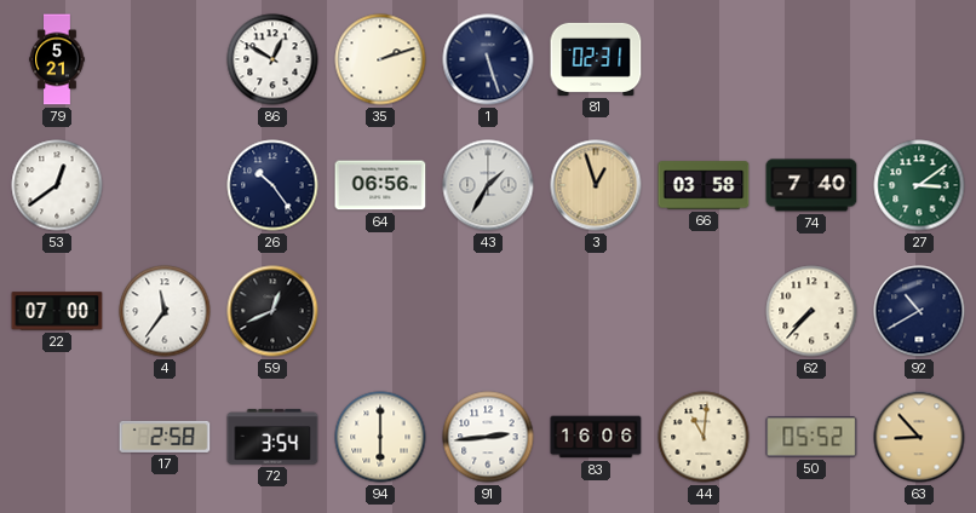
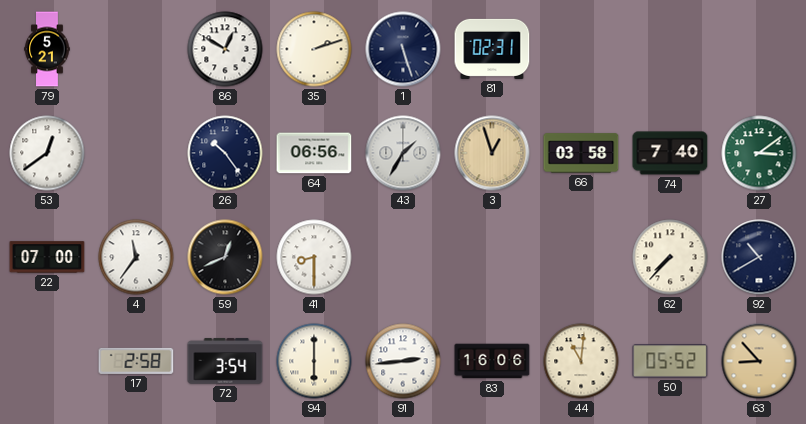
41: none -> 8:30
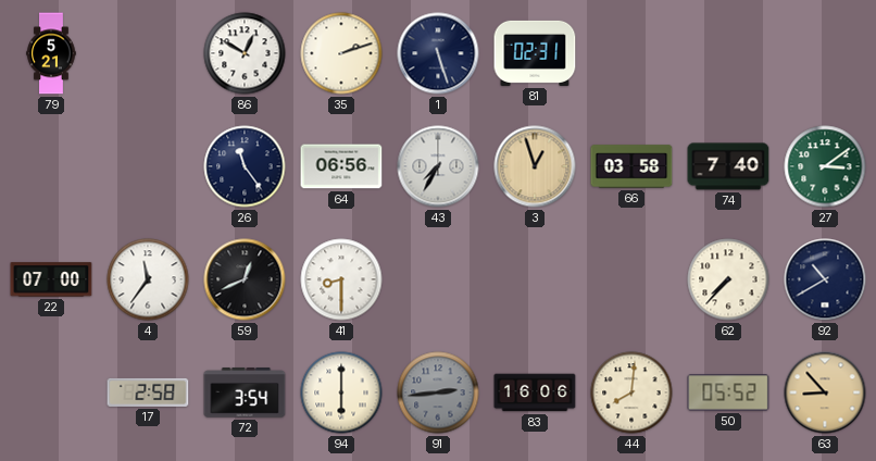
53: 12:39 -> none
26: 10:24 -> 11:24
43: 1:35 -> 7:35
91 dial: white -> grey
44: 11:01 -> 8:01
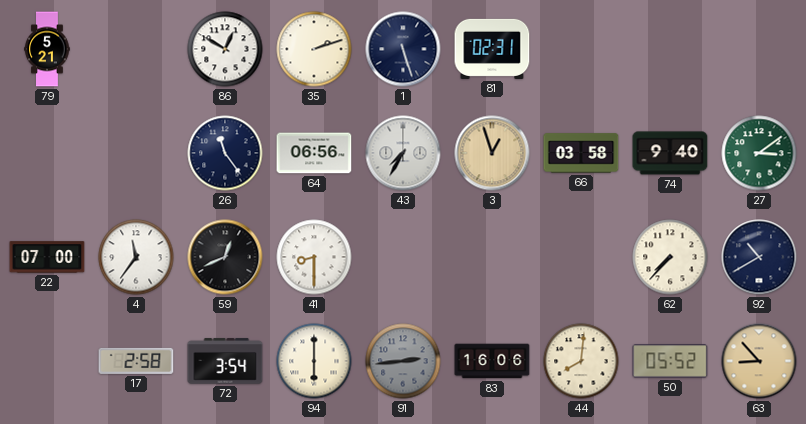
74: 7:40 -> 9:40
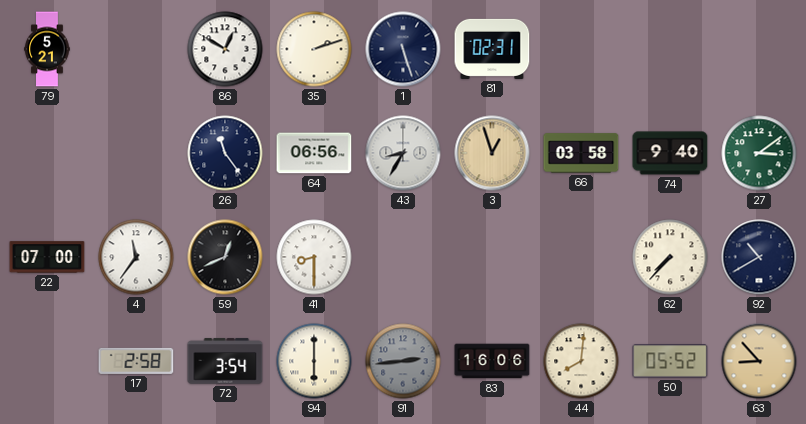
43: 7:35 -> 8:35
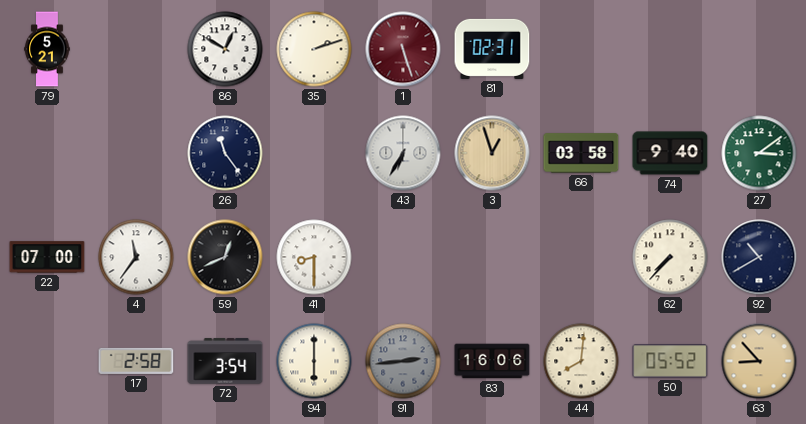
1 dial: navy -> burgundy
64: 06:56 -> none
43: 8:35 -> 6:35
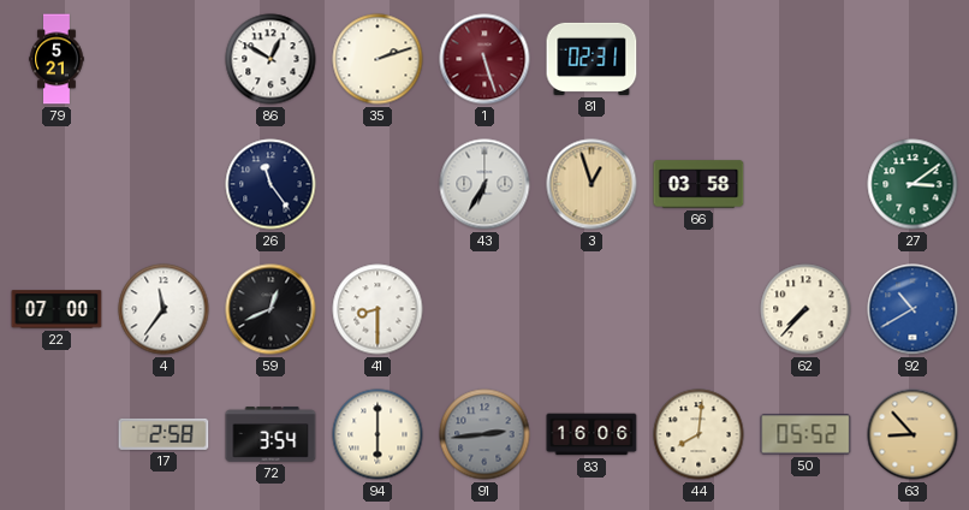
74: 9:40 -> none
92 dial: navy -> blue
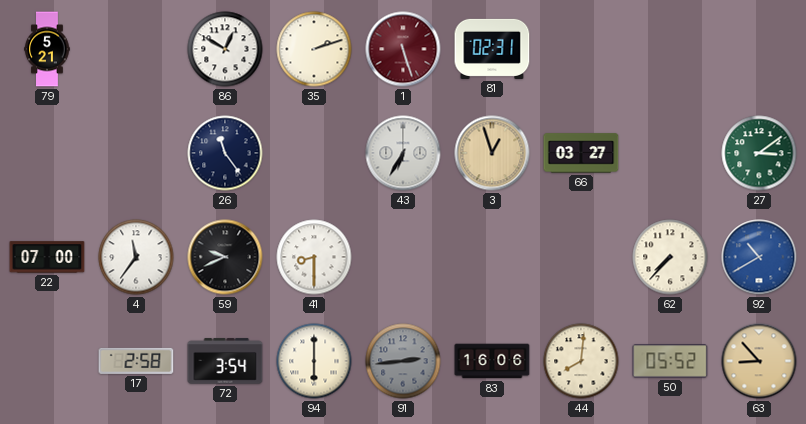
66: 03:58 -> 03:27
59: 12:41 -> 9:41
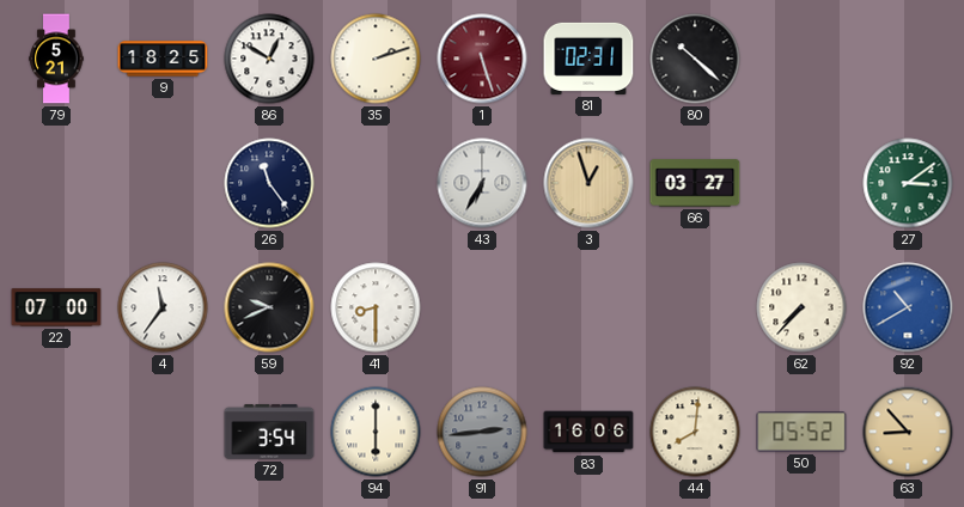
9: none -> 18:25
80: none -> 10:22
17: 2:58 -> none
